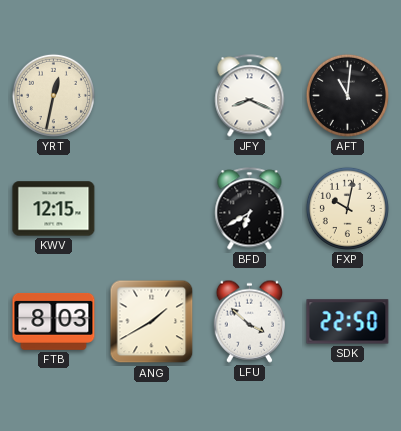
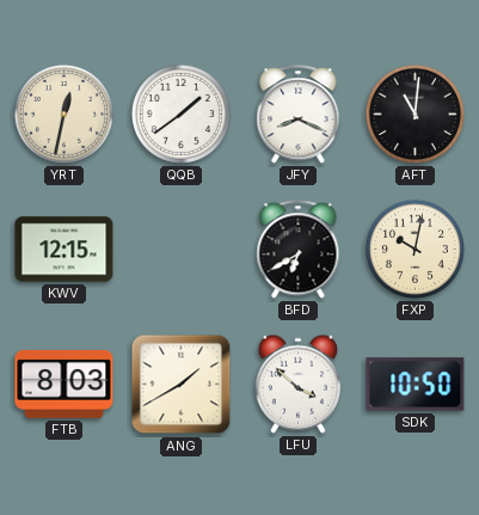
QQB: none -> 1:39
SDK: 22:50 -> 10:50
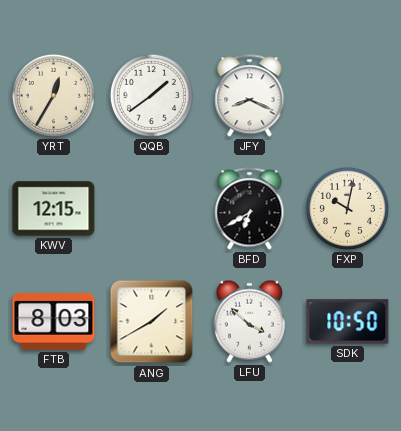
YRT: 12:32 -> 12:35
AFT: 11:01 -> none
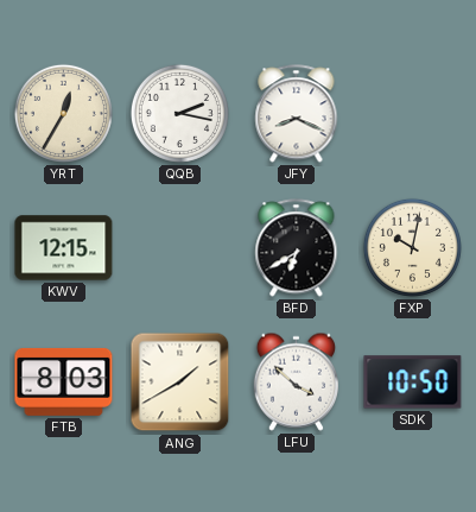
QQB: 1:39 -> 2:17
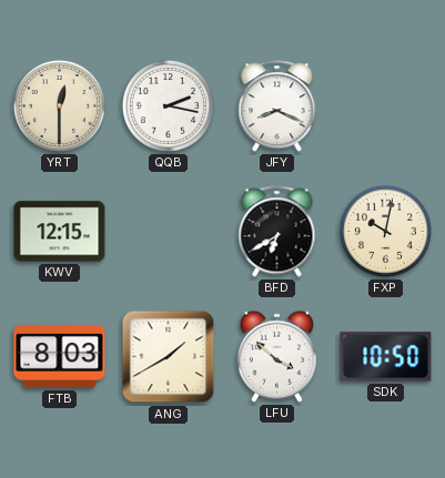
YRT: 12:35 -> 12:30
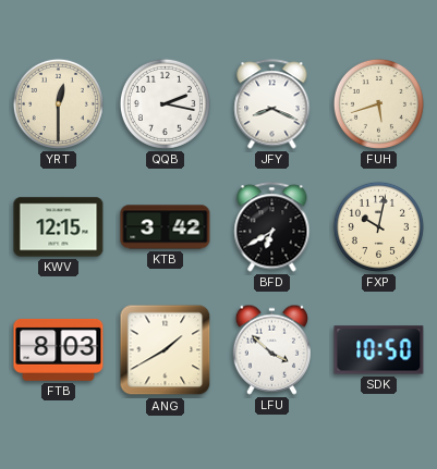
FUH: none -> 5:42
KTB: none -> 3:42
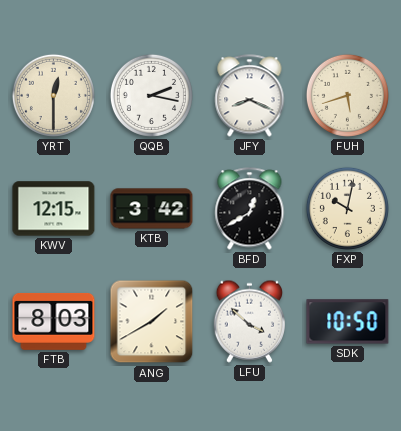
BFD: 6:40 -> 12:40
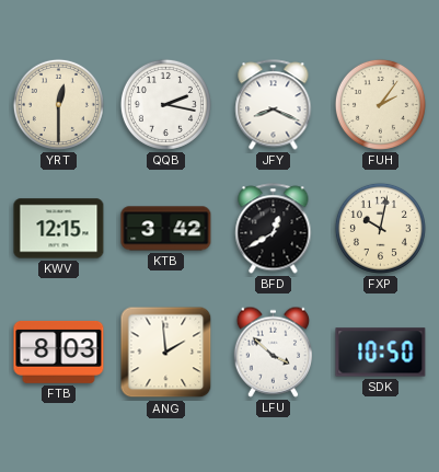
FUH: 5:42 -> 2:06
ANG: 1:40 -> 1:59
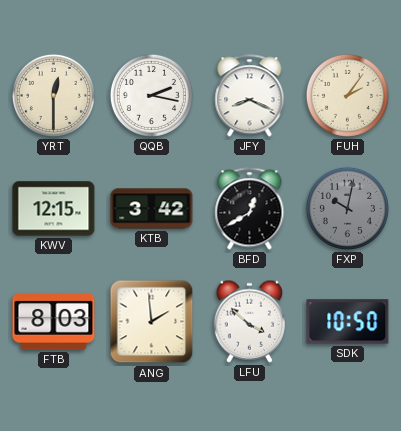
FXP dial: cream -> grey
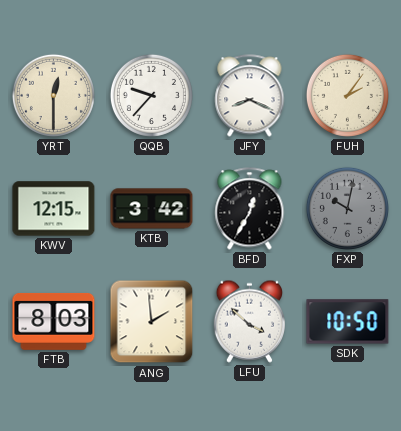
QQB: 2:17 -> 9:37
BFD: 12:40 -> 12:35
